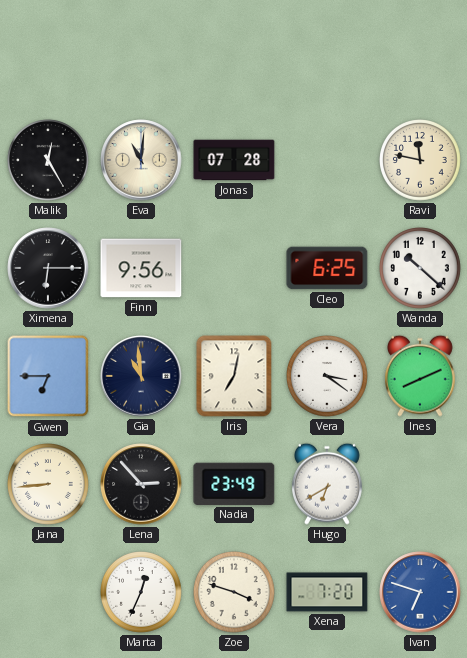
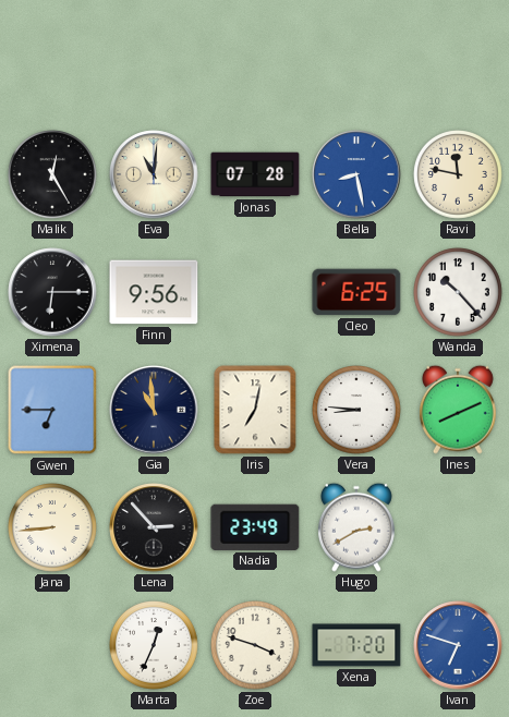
Bella: none -> 8:28
Wanda: 10:22 -> 10:23
Vera: 3:21 -> 8:46
Hugo: 6:40 -> 2:40
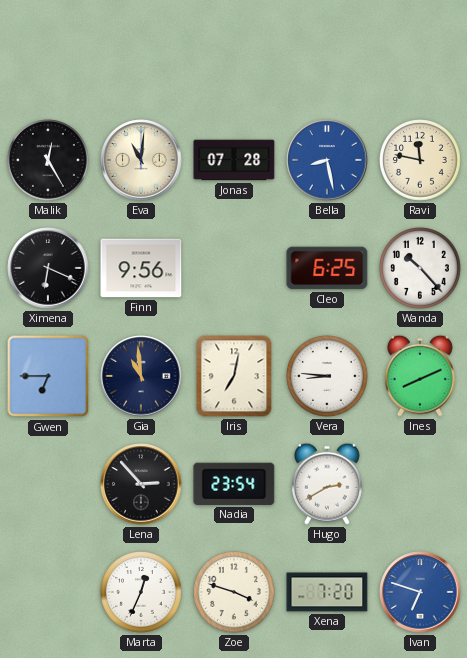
Ximena: 6:15 -> 6:19
Jana: 8:44 -> none
Nadia: 23:49 -> 23:54
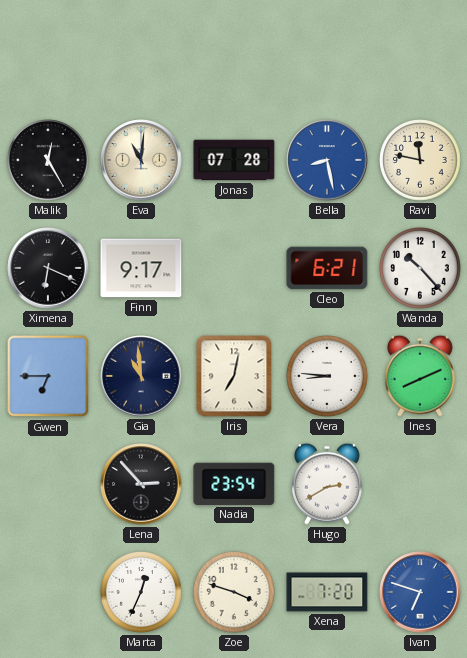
Finn: 9:56 -> 9:17
Cleo: 6:25 -> 6:21
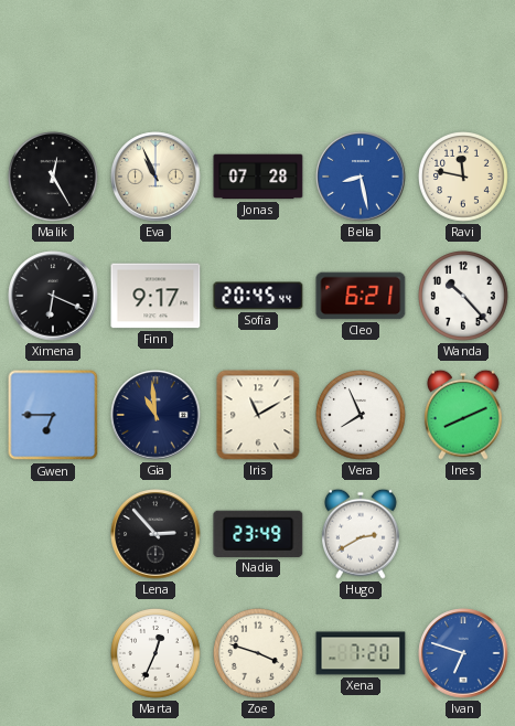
Eva: 11:01 -> 10:56
Sofia: none -> 20:45
Iris: 7:02 -> 11:10
Vera: 8:46 -> 7:56
Nadia: 23:54 -> 23:49
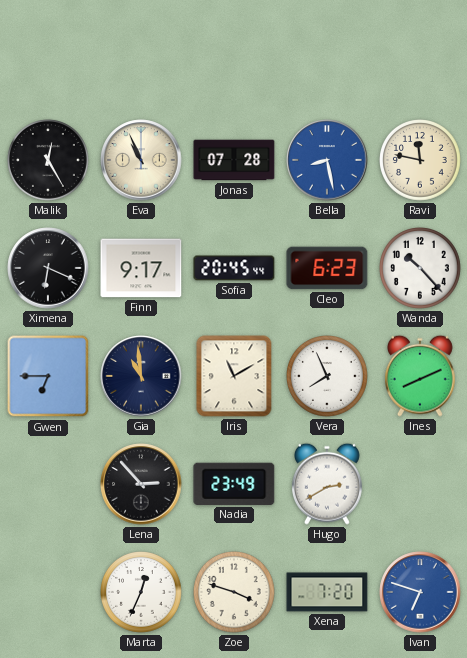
Cleo: 6:21 -> 6:23
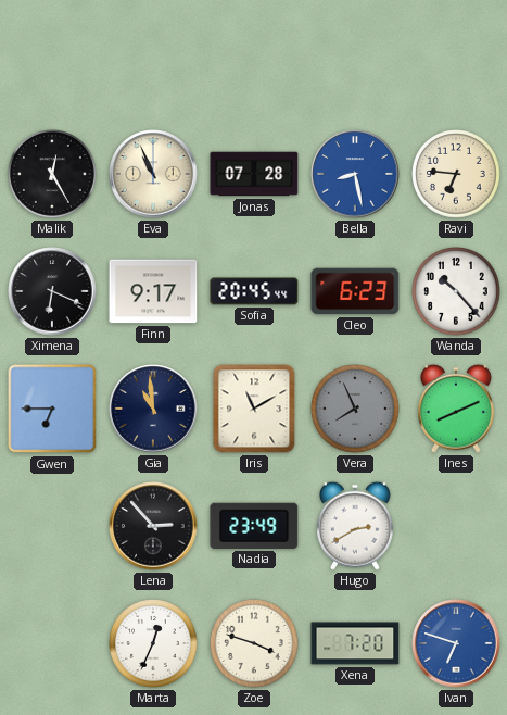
Ravi: 11:47 -> 6:46
Vera dial: white -> grey
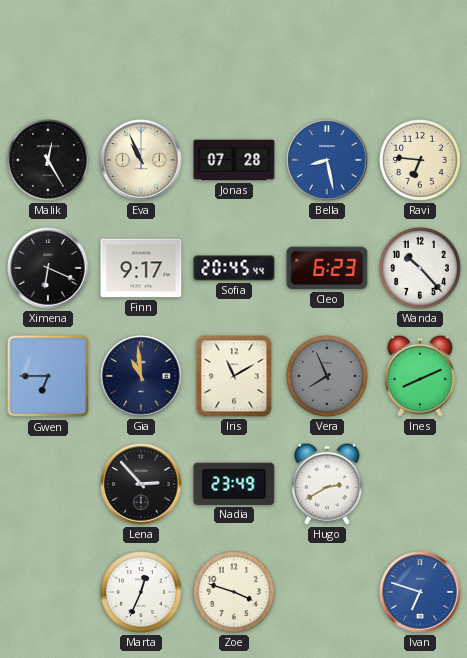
Xena: 7:20 -> none
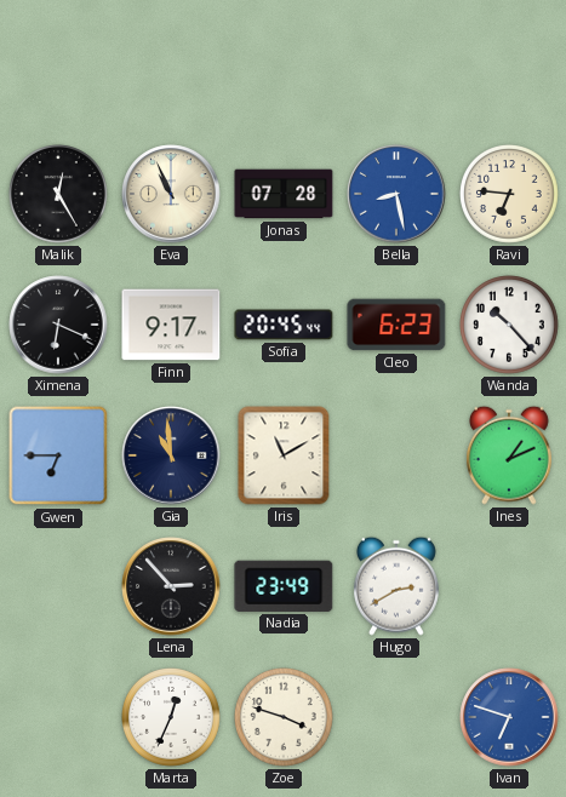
Vera: 7:56 -> none
Ines: 8:11 -> 1:11
